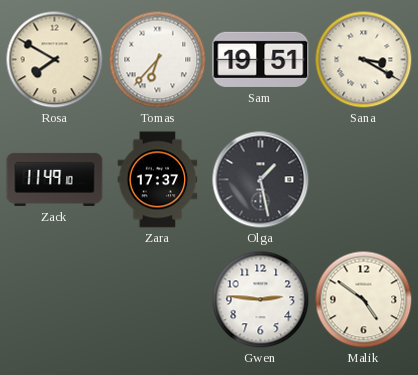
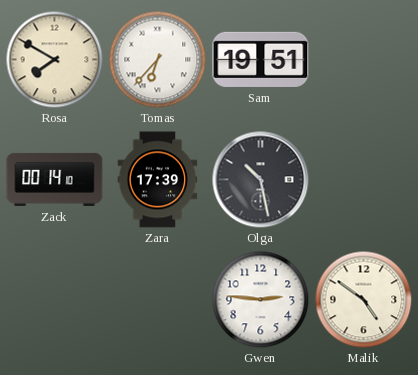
Sana: 3:20 -> none
Zack: 11:49 -> 00:14
Zara: 17:37 -> 17:39
Olga: 1:28 -> 10:28
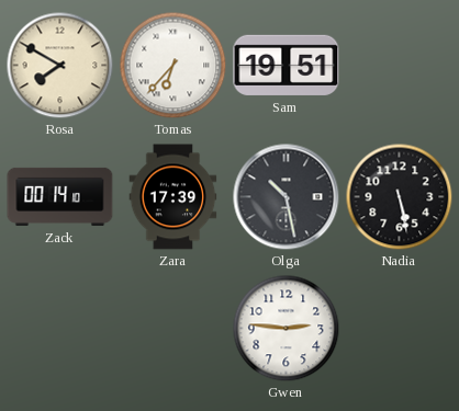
Nadia: none -> 5:28
Malik: 4:51 -> none
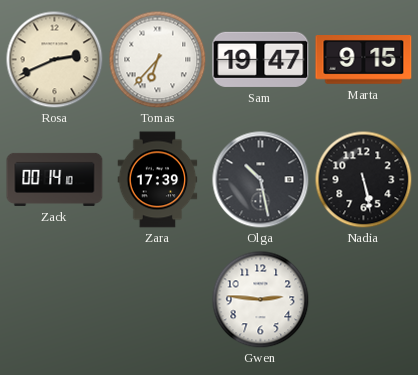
Rosa: 7:50 -> 2:41
Sam: 19:51 -> 19:47
Marta: none -> 9:15
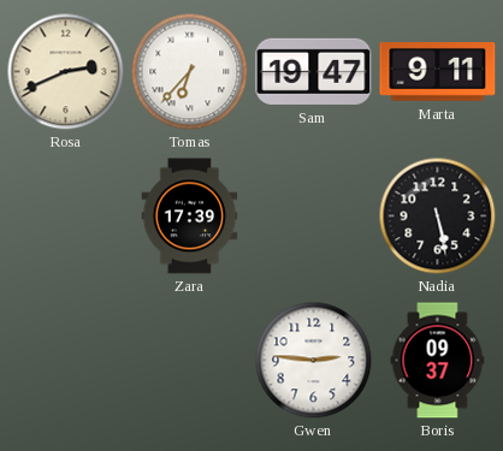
Marta: 9:15 -> 9:11
Zack: 00:14 -> none
Olga: 10:28 -> none
Boris: none -> 09:37
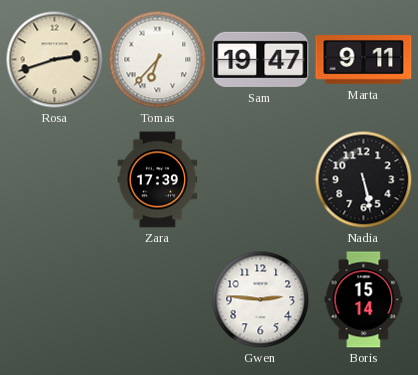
Rosa: 2:41 -> 2:42
Boris: 09:37 -> 15:14
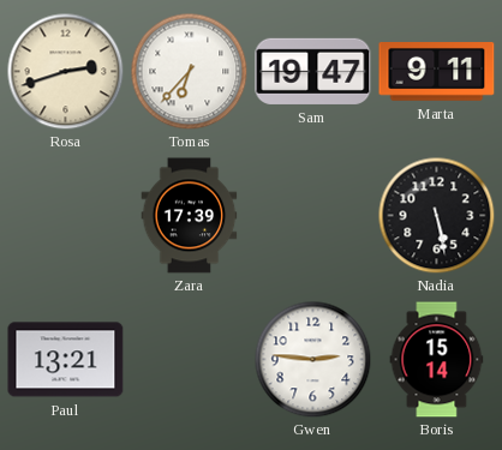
Paul: none -> 13:21
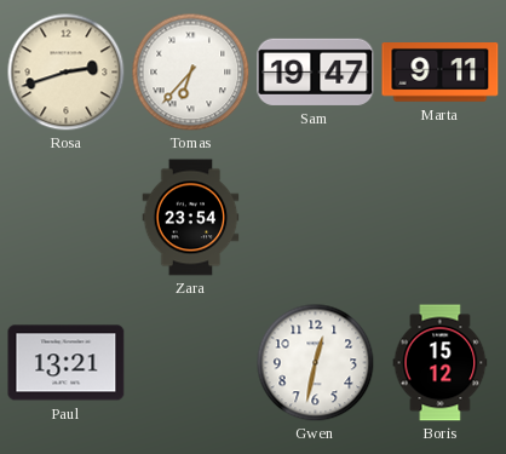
Zara: 17:39 -> 23:54
Nadia: 5:28 -> none
Gwen: 2:46 -> 12:32
Boris: 15:14 -> 15:12
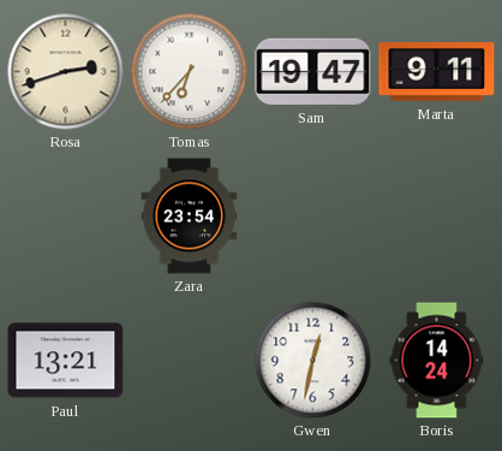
Boris: 15:12 -> 14:24
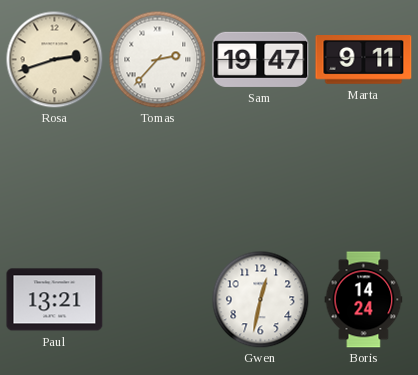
Tomas: 6:37 -> 2:37
Zara: 23:54 -> none
